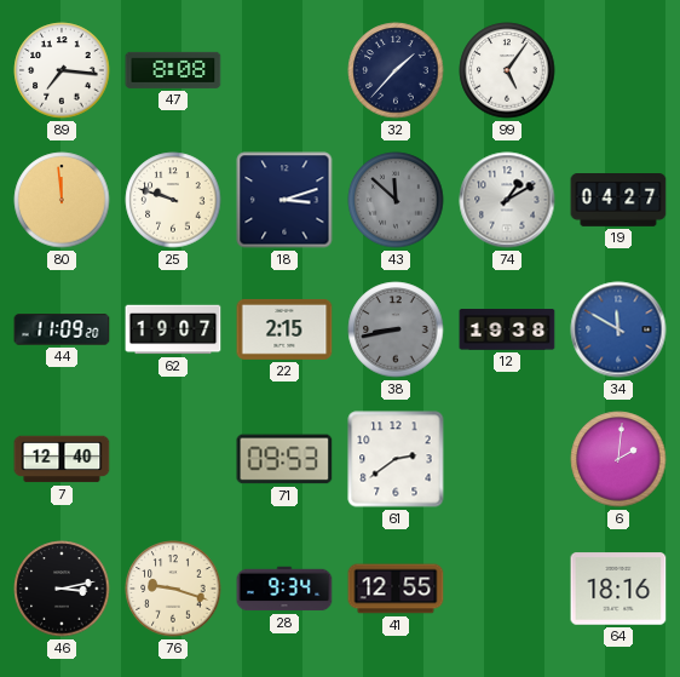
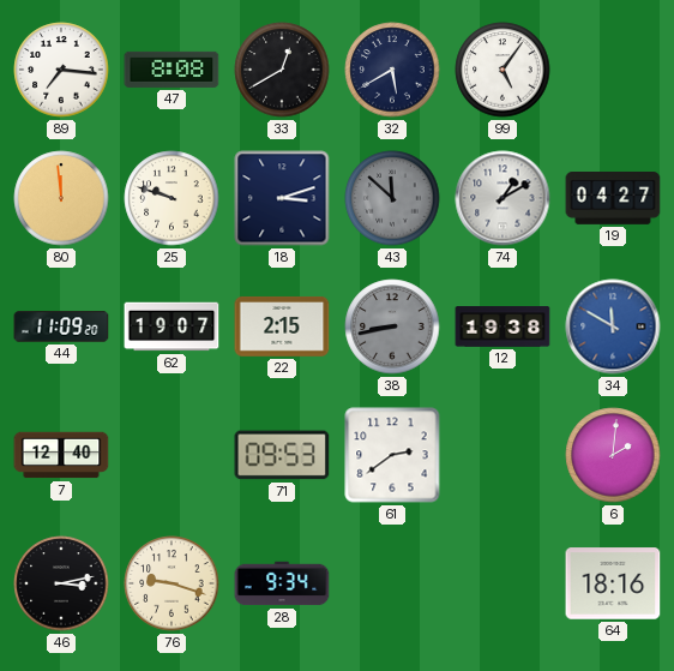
33: none -> 12:40
32: 1:37 -> 5:40
41: 12:55 -> none
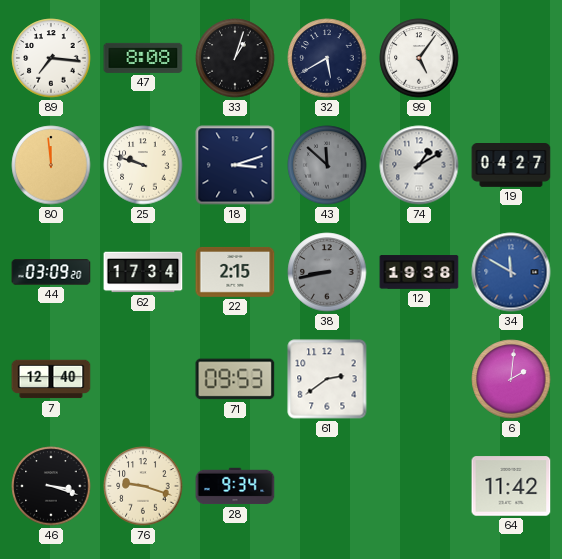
33: 12:40 -> 1:03
44: 11:09 -> 03:09
62: 19:07 -> 17:34
46: 3:13 -> 3:18
64: 18:16 -> 11:42
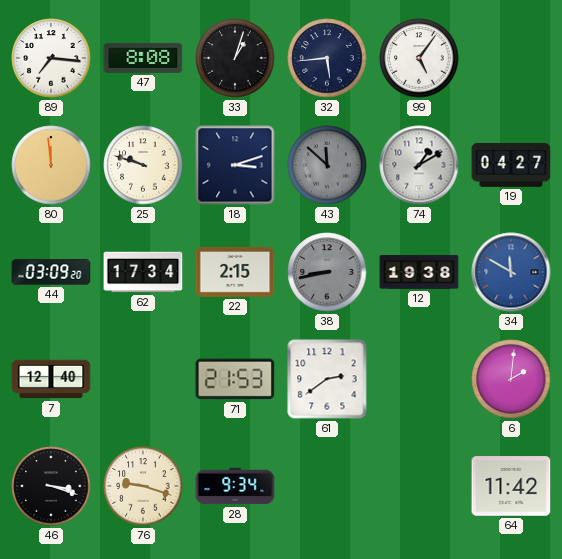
32: 5:40 -> 5:44
71: 09:53 -> 21:53
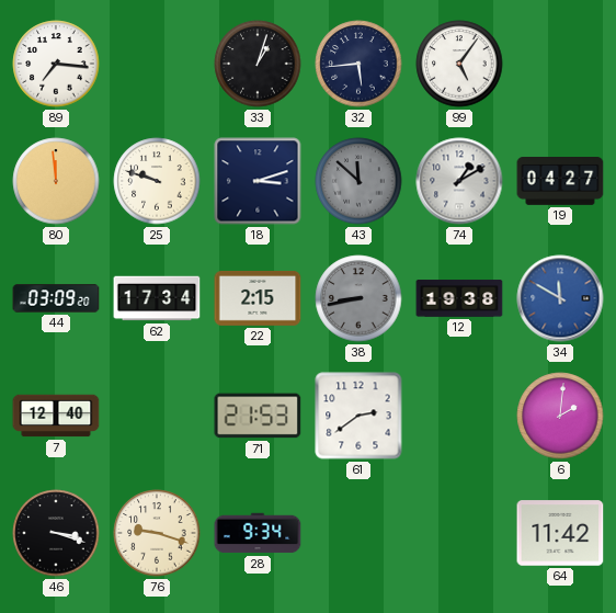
47: 8:08 -> none
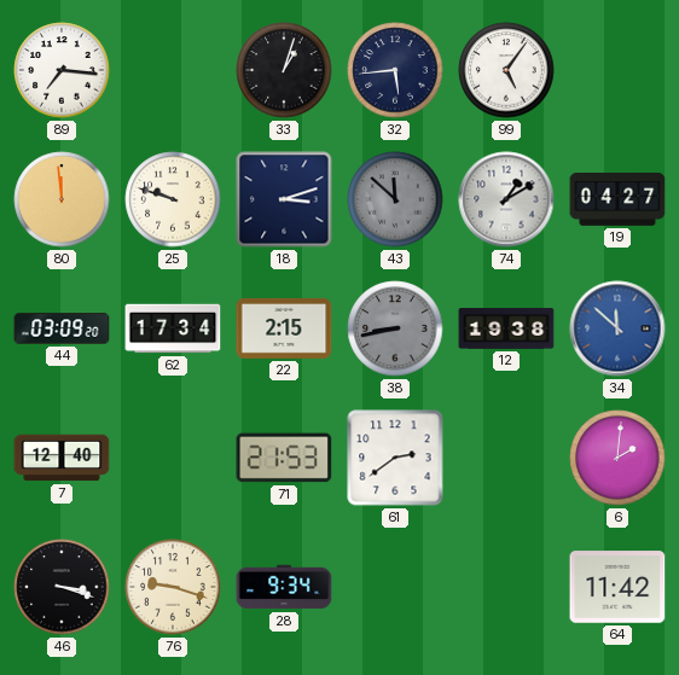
34: 11:50 -> 11:52
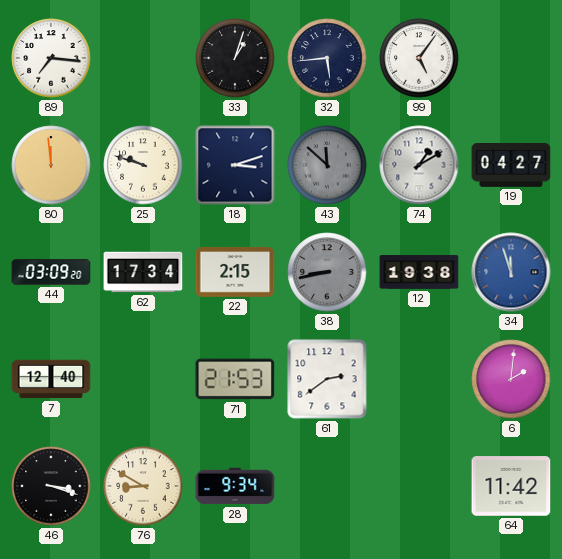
34: 11:52 -> 11:57
76: 9:18 -> 8:50
